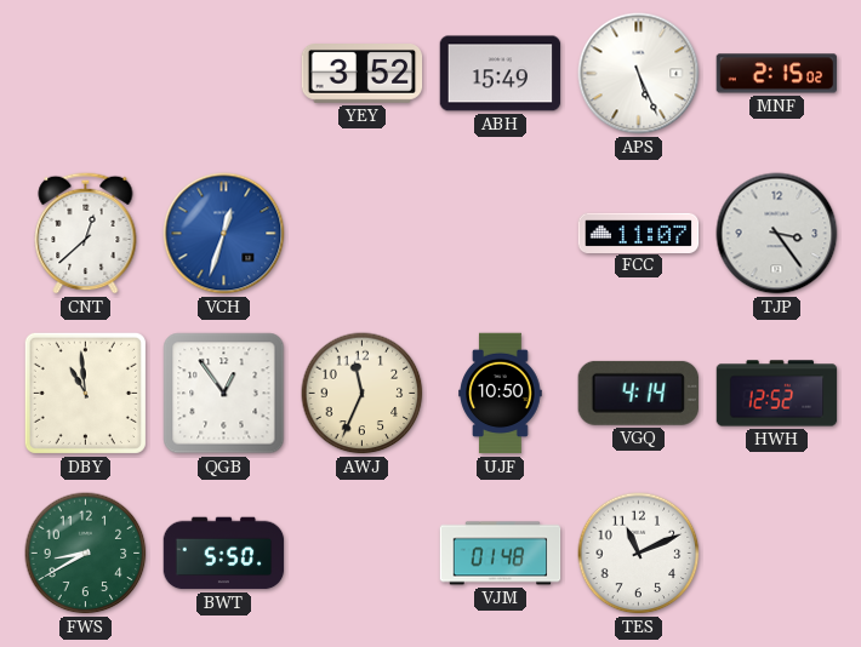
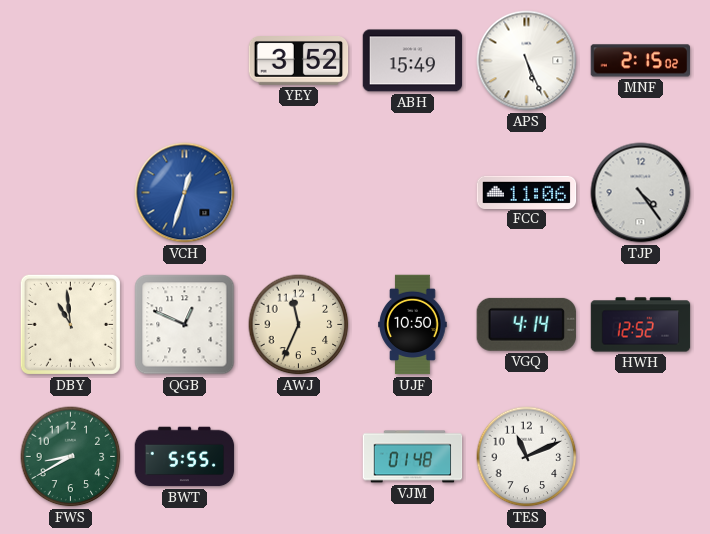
CNT: 12:38 -> none
FCC: 11:07 -> 11:06
TJP: 3:24 -> 4:24
QGB: 12:54 -> 12:49
BWT: 5:50 -> 5:55
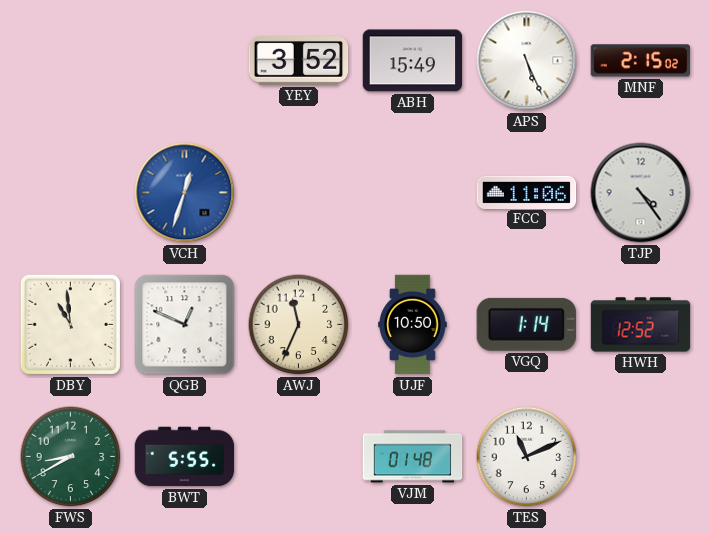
VGQ: 4:14 -> 1:14
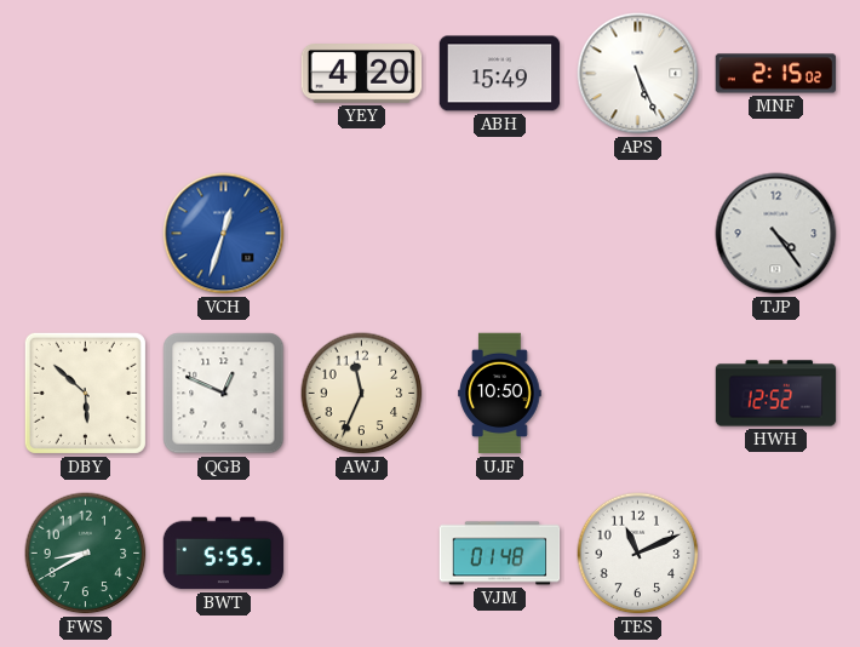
YEY: 3:52 -> 4:20
FCC: 11:06 -> none
DBY: 10:59 -> 5:52
VGQ: 1:14 -> none
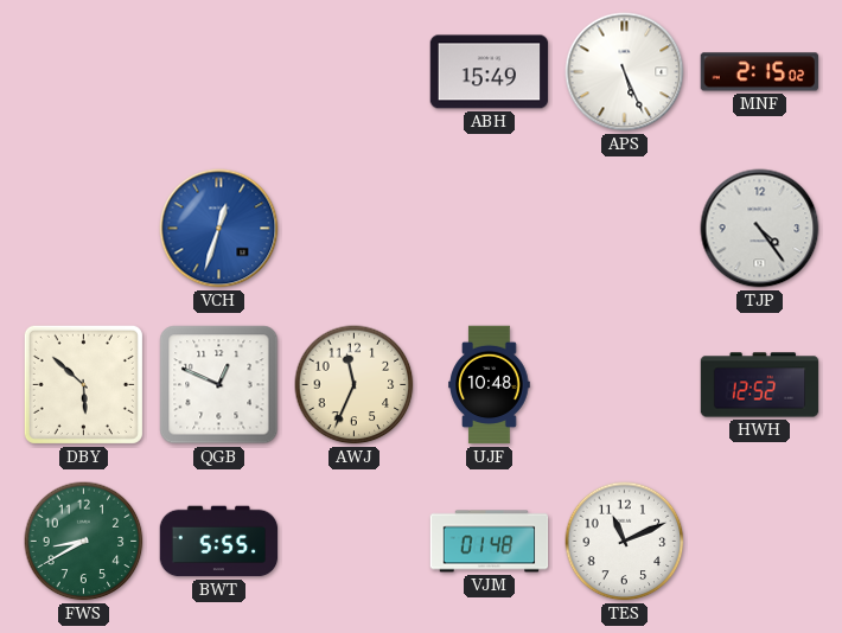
YEY: 4:20 -> none
UJF: 10:50 -> 10:48
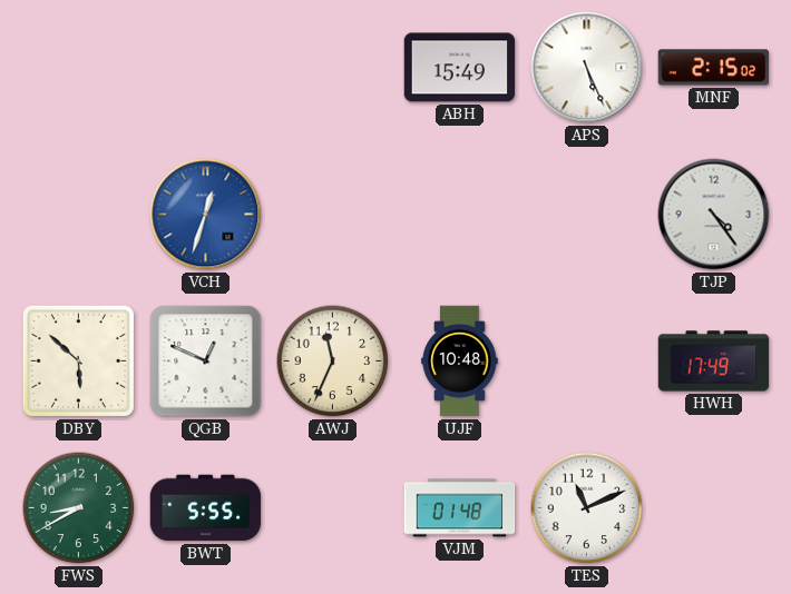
HWH: 12:52 -> 17:49
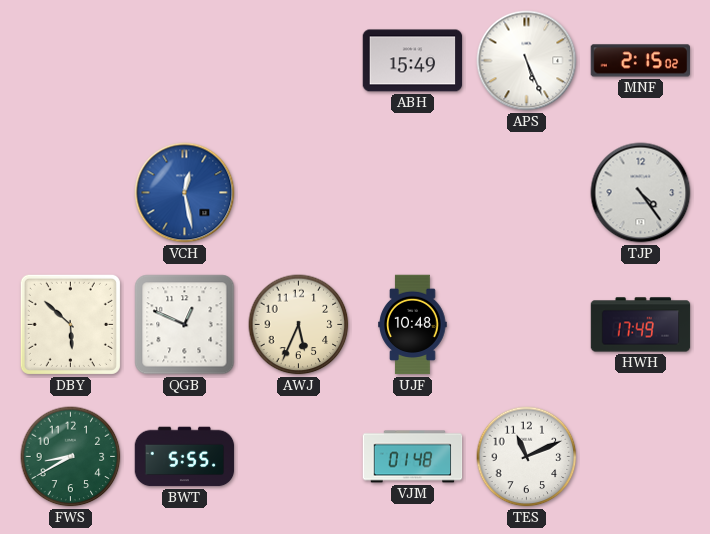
VCH: 12:33 -> 12:28
AWJ: 11:34 -> 5:34
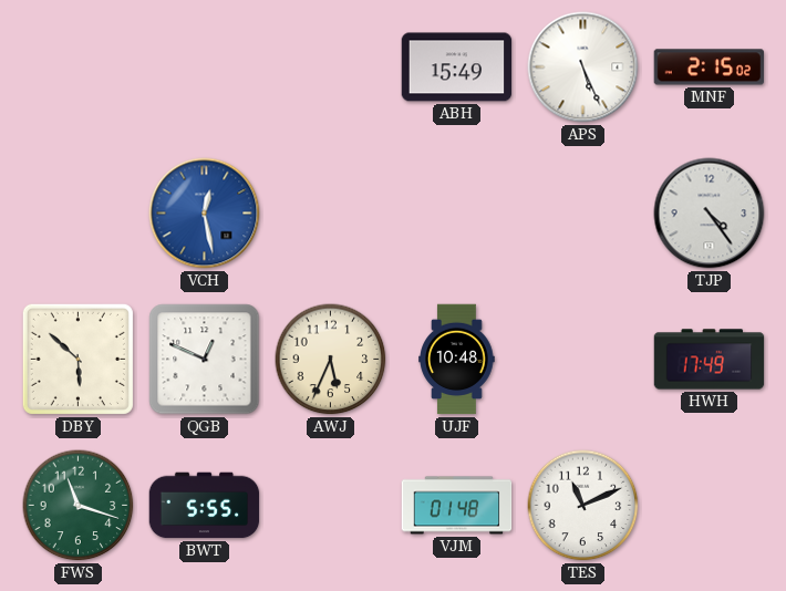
FWS: 8:40 -> 11:18
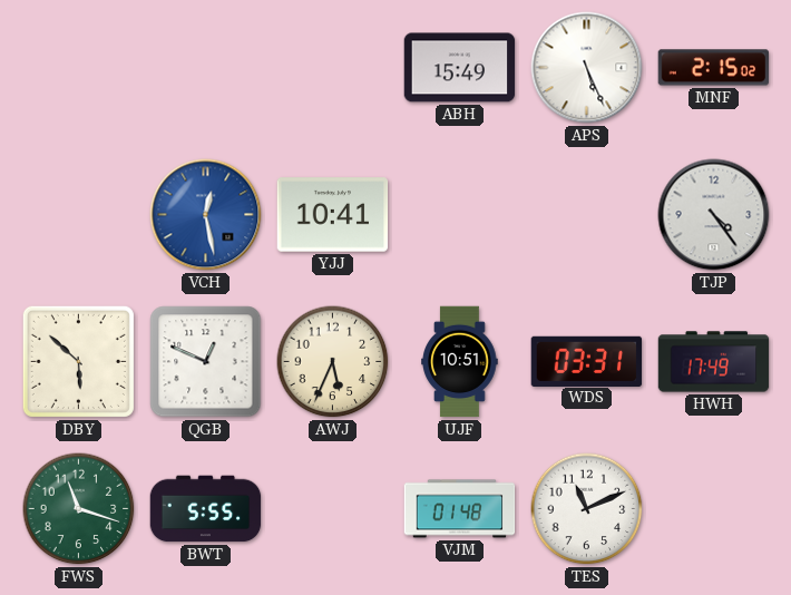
YJJ: none -> 10:41
UJF: 10:48 -> 10:51
WDS: none -> 03:31
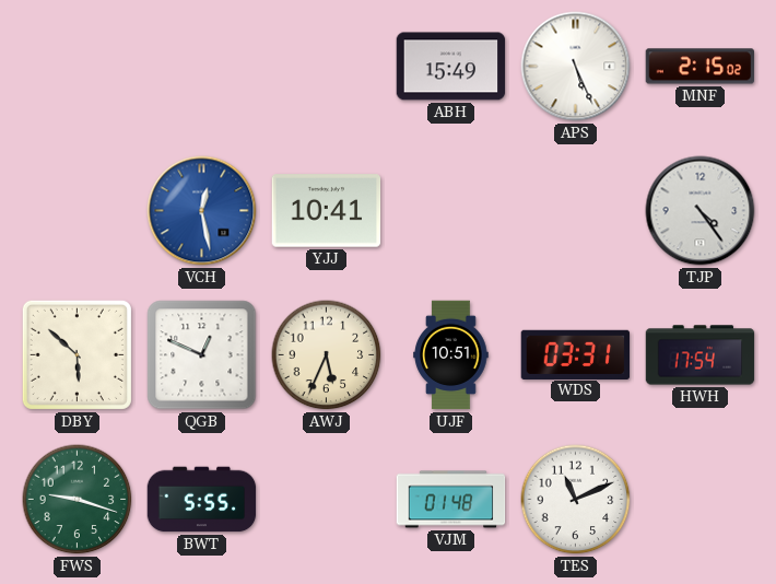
HWH: 17:49 -> 17:54
FWS: 11:18 -> 9:18
